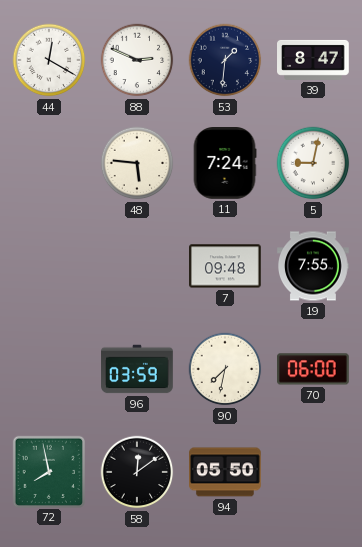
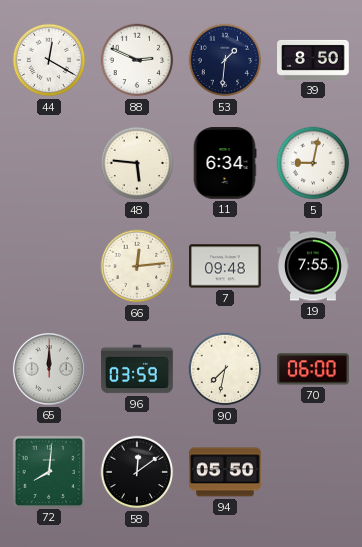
39: 8:47 -> 8:50
11: 7:24 -> 6:34
66: none -> 12:14
65: none -> 12:00
72: 7:58 -> 8:01
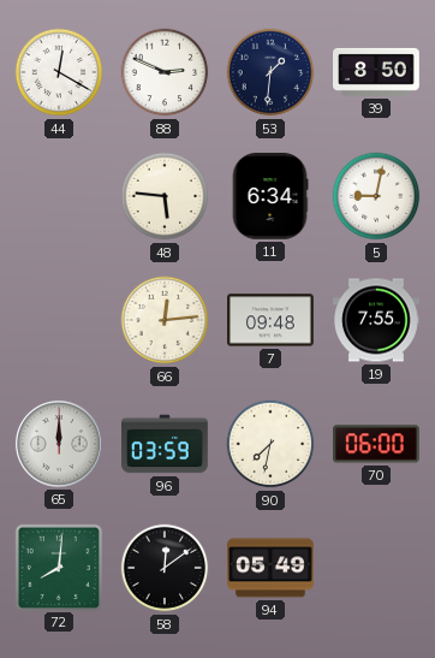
94: 05:50 -> 05:49
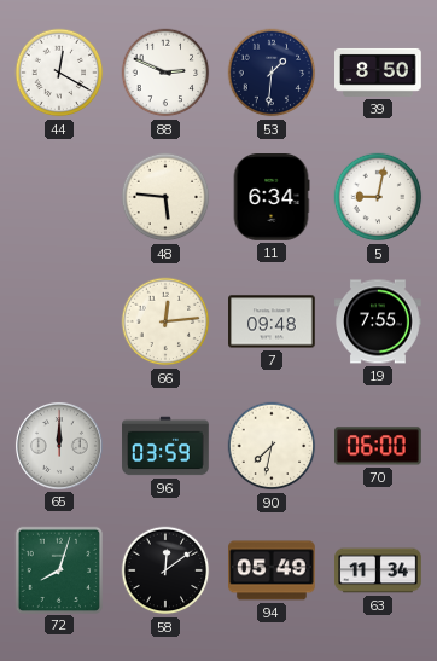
72: 8:01 -> 8:03
63: none -> 11:34
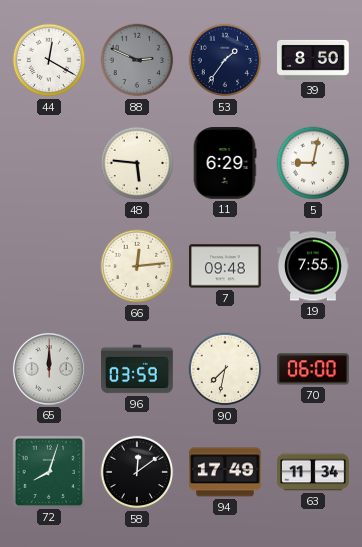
88 dial: white -> grey
53: 1:31 -> 1:36
11: 6:34 -> 6:29
94: 05:49 -> 17:49
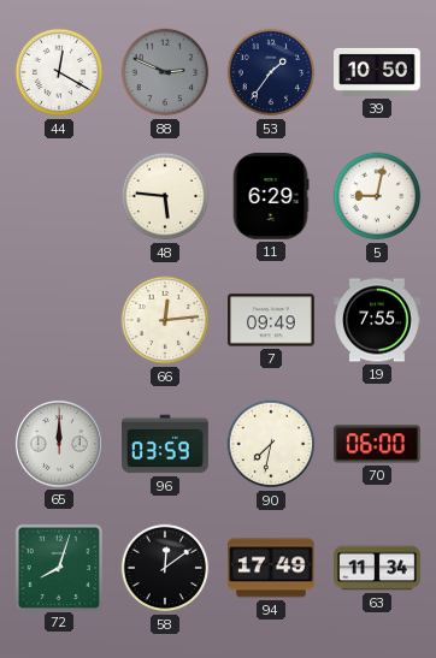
39: 8:50 -> 10:50
7: 09:48 -> 09:49
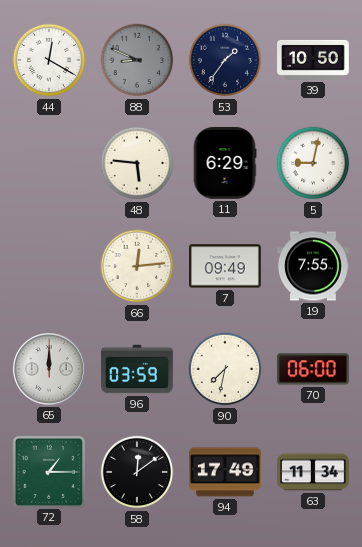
88: 2:49 -> 8:49
72: 8:03 -> 1:15
